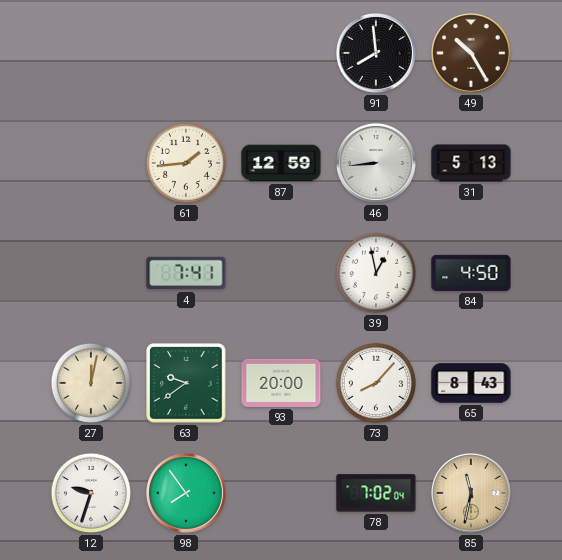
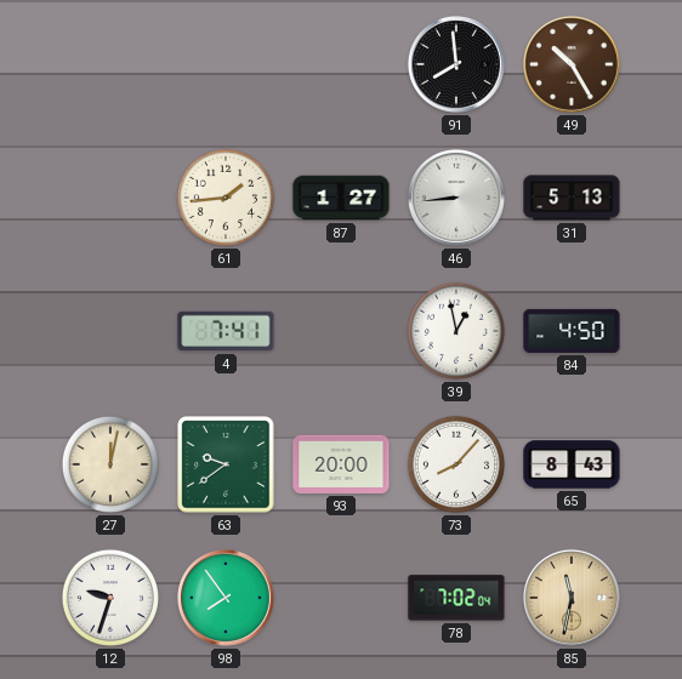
87: 12:59 -> 1:27
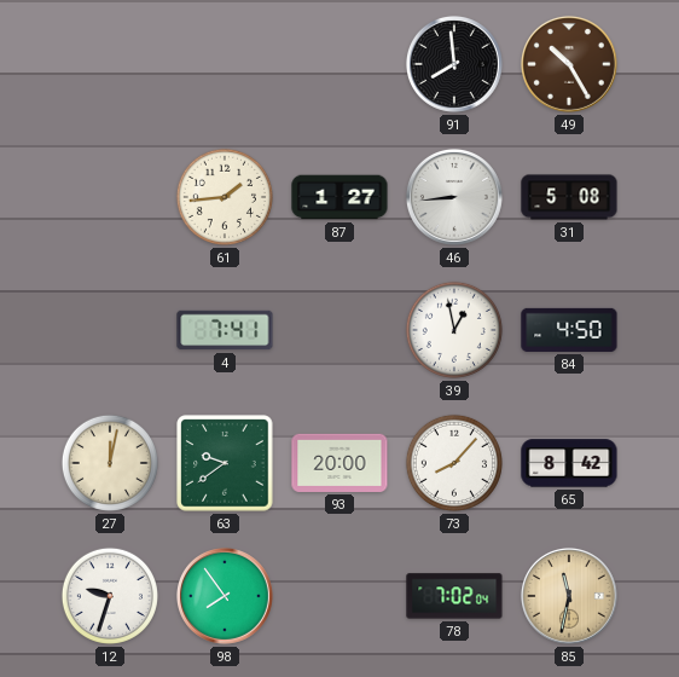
31: 5:13 -> 5:08
65: 8:43 -> 8:42
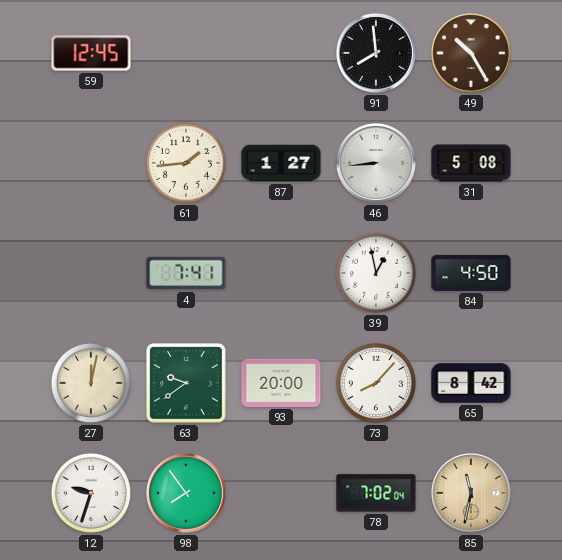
59: none -> 12:45
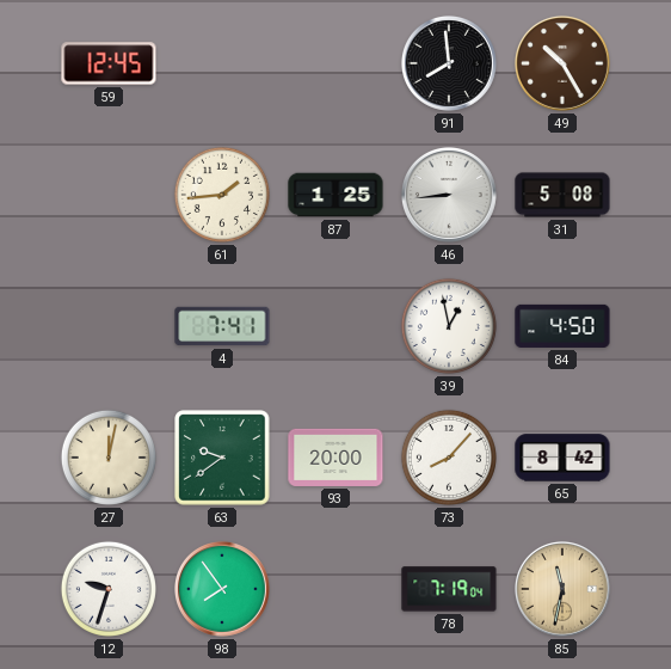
87: 1:27 -> 1:25
78: 7:02 -> 7:19
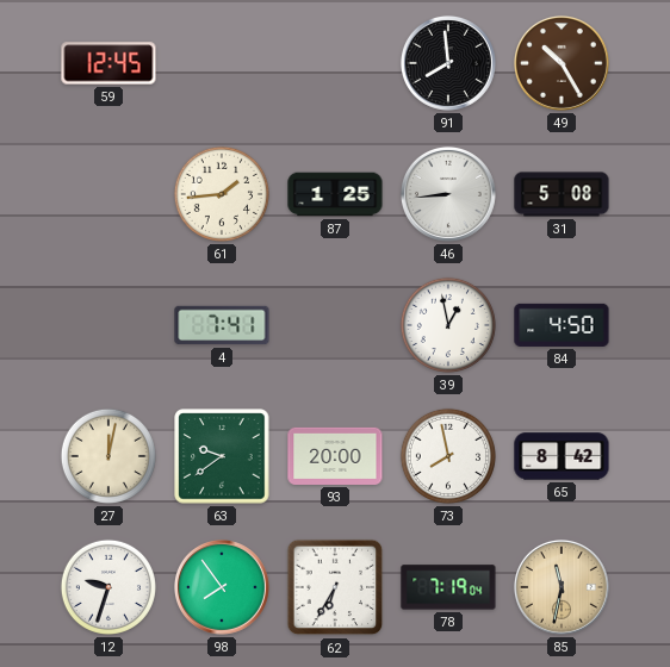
73: 8:07 -> 7:58
62: none -> 6:35
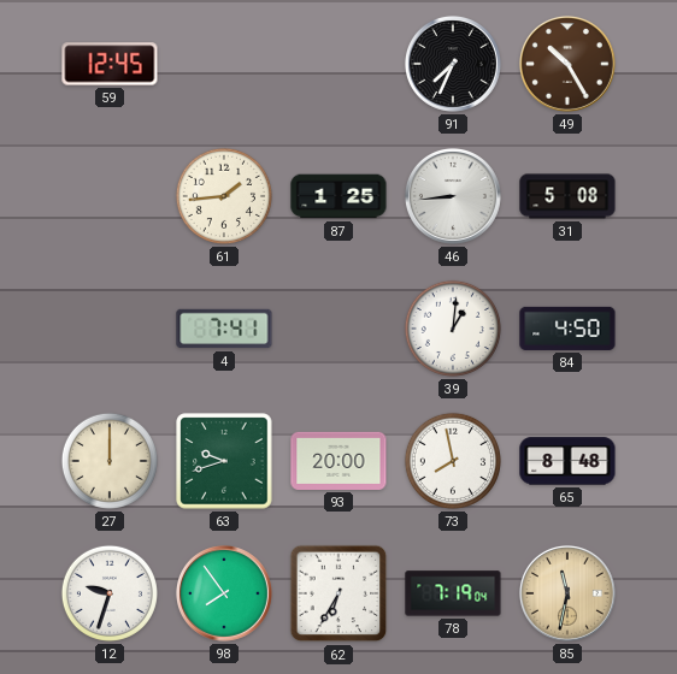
91: 7:59 -> 7:34
39: 12:58 -> 1:01
27: 12:02 -> 12:00
63: 9:39 -> 9:42
65: 8:42 -> 8:48
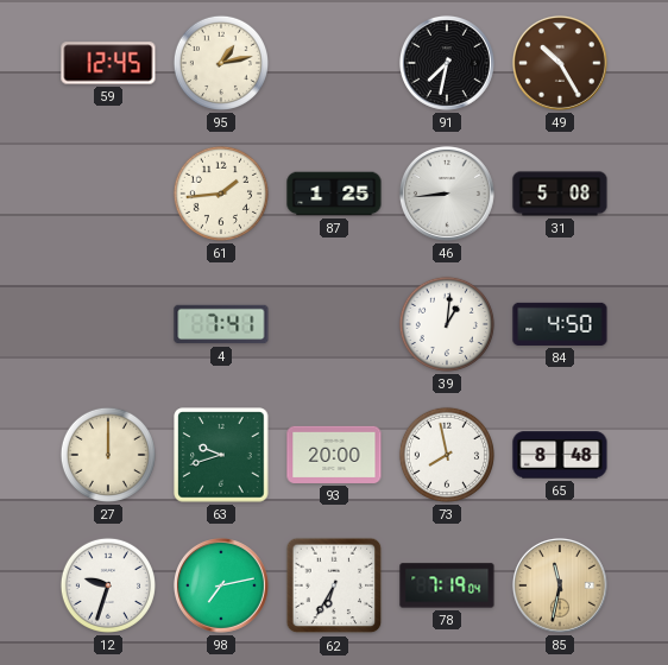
95: none -> 1:13
91: 7:34 -> 7:32
98: 7:54 -> 7:13
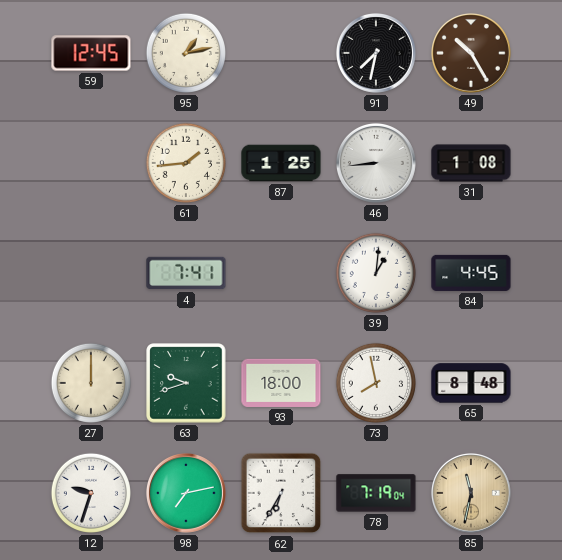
31: 5:08 -> 1:08
84: 4:50 -> 4:45
93: 20:00 -> 18:00
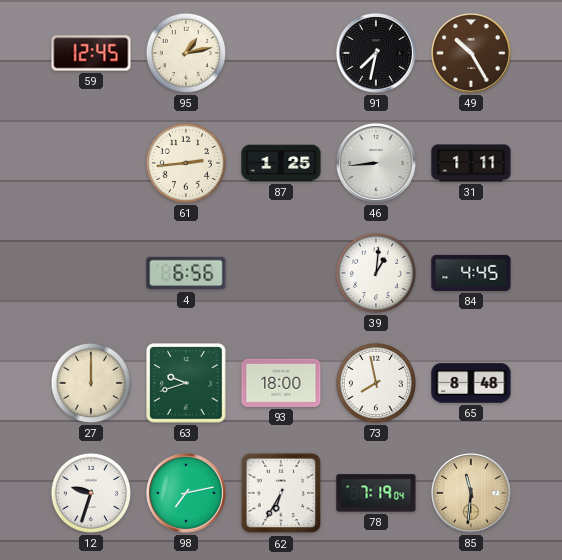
61: 1:44 -> 2:44
31: 1:08 -> 1:11
4: 7:41 -> 6:56
85: 11:32 -> 11:31
